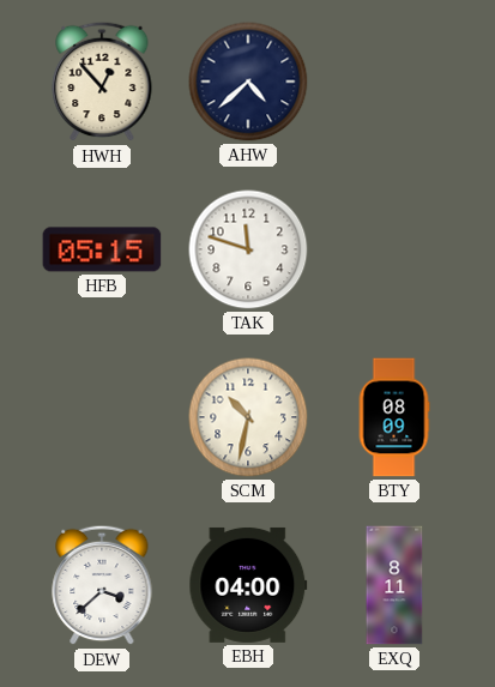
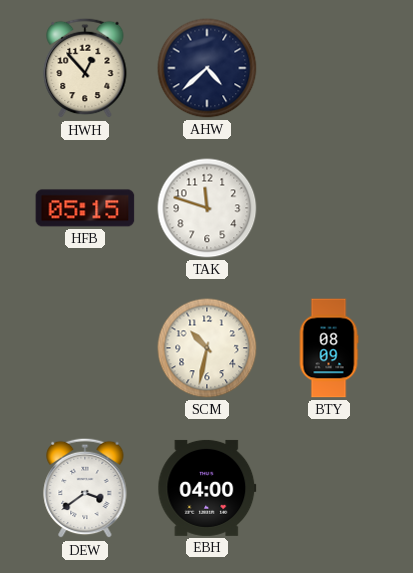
DEW: 3:38 -> 3:39
EXQ: 8:11 -> none
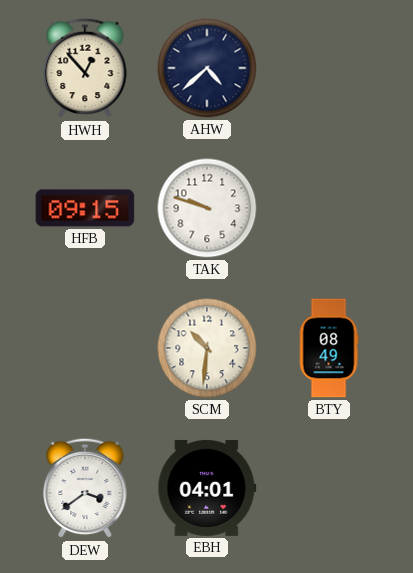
HFB: 05:15 -> 09:15
TAK: 11:48 -> 9:48
SCM: 10:32 -> 10:31
BTY: 08:09 -> 08:49
EBH: 04:00 -> 04:01
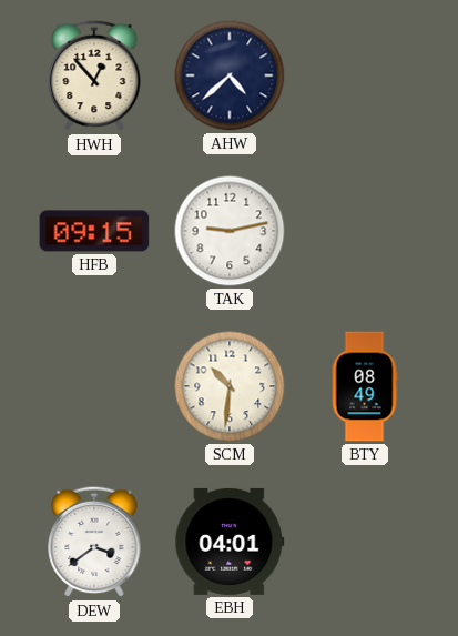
TAK: 9:48 -> 9:13
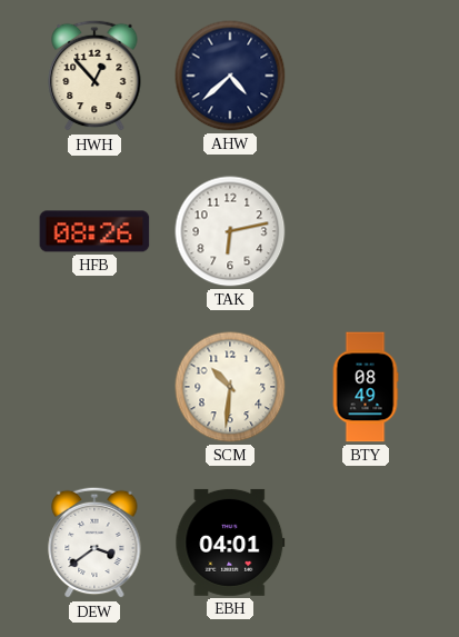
HFB: 09:15 -> 08:26
TAK: 9:13 -> 6:13
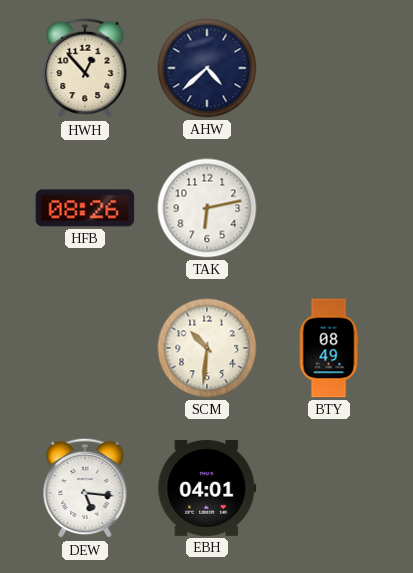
DEW: 3:39 -> 5:16
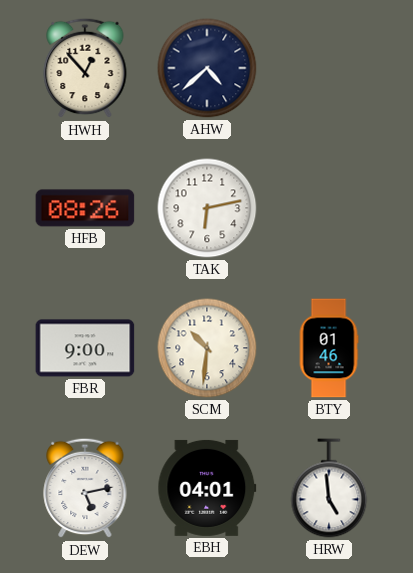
FBR: none -> 9:00
BTY: 08:49 -> 01:46
DEW: 5:16 -> 5:13
HRW: none -> 4:59
